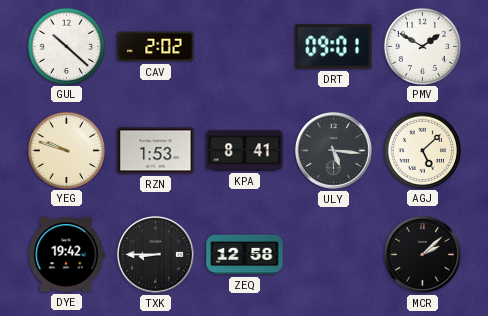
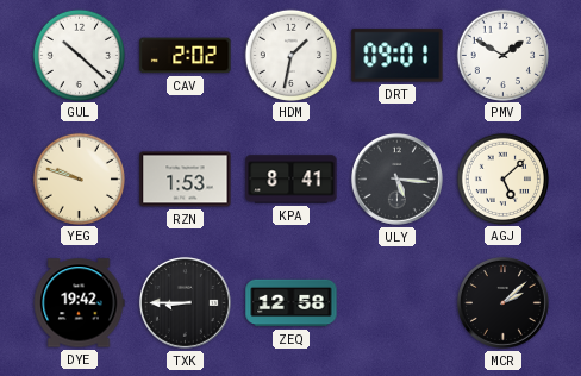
HDM: none -> 1:32
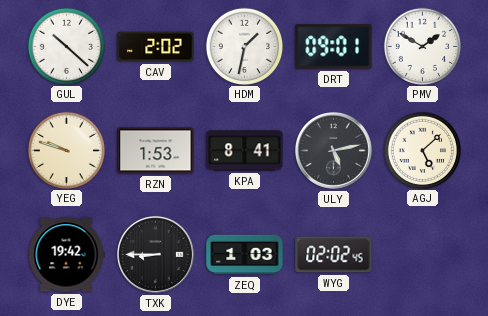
ULY: 5:16 -> 5:13
ZEQ: 12:58 -> 1:03
WYG: none -> 02:02
MCR: 2:08 -> none
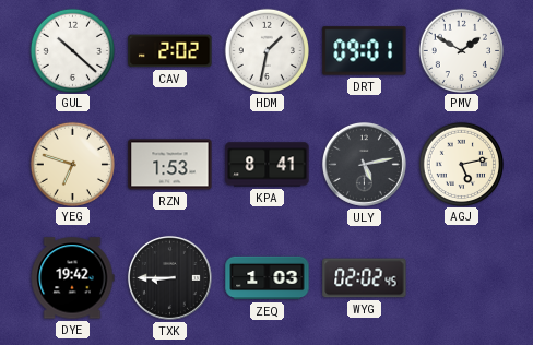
YEG: 9:48 -> 6:48
AGJ: 5:08 -> 5:13
